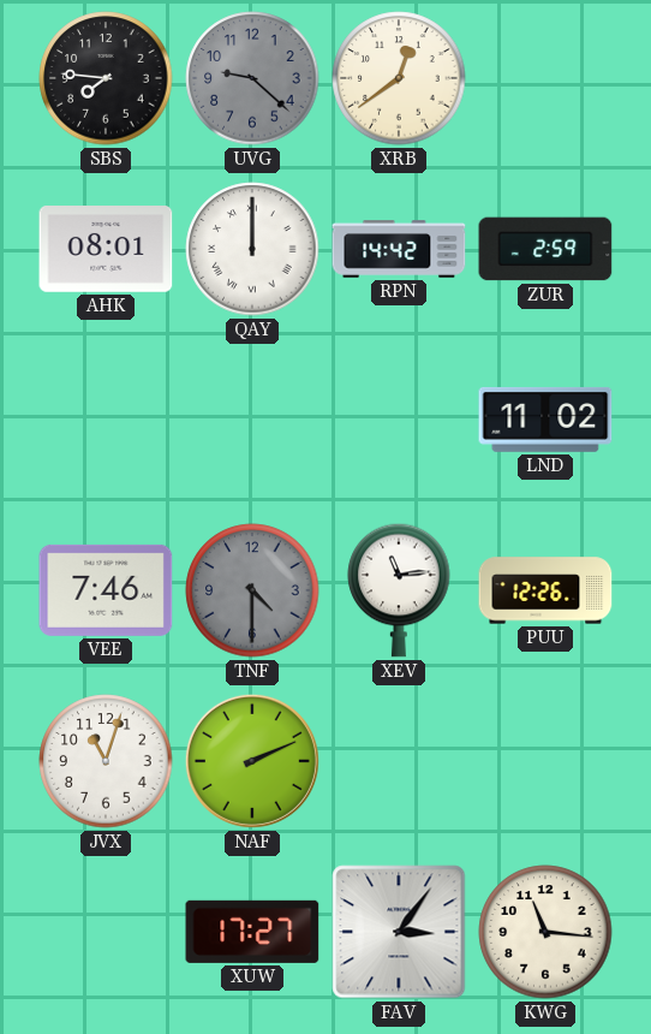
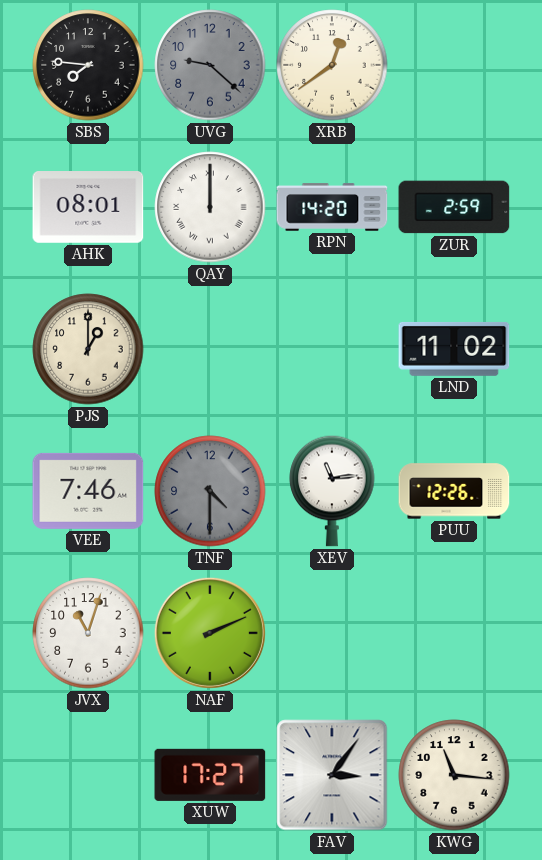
RPN: 14:42 -> 14:20
PJS: none -> 1:00
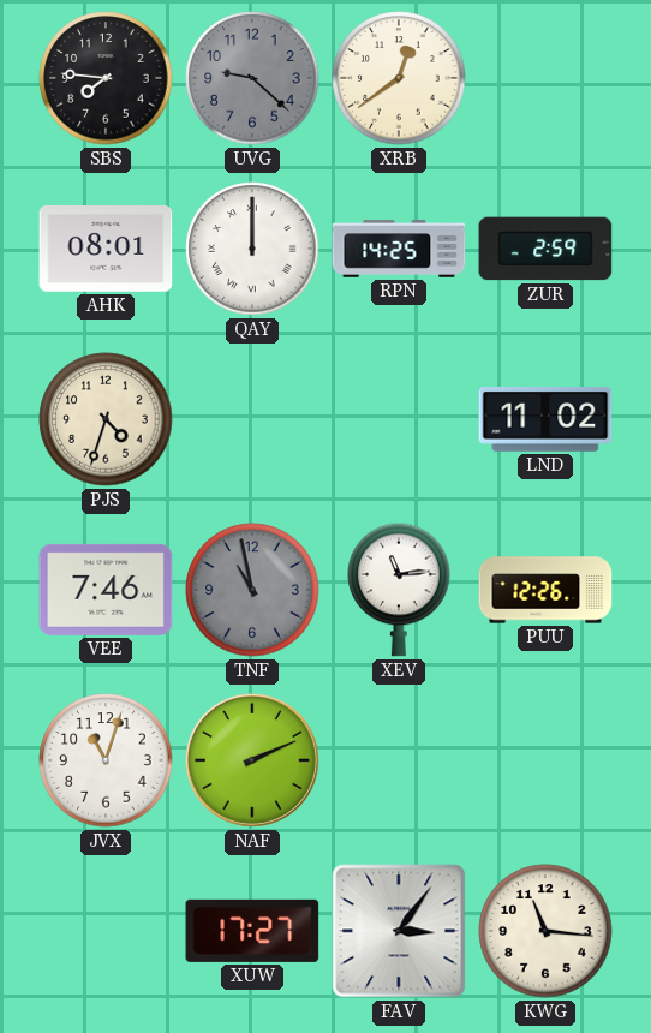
RPN: 14:20 -> 14:25
PJS: 1:00 -> 4:33
TNF: 4:30 -> 10:58
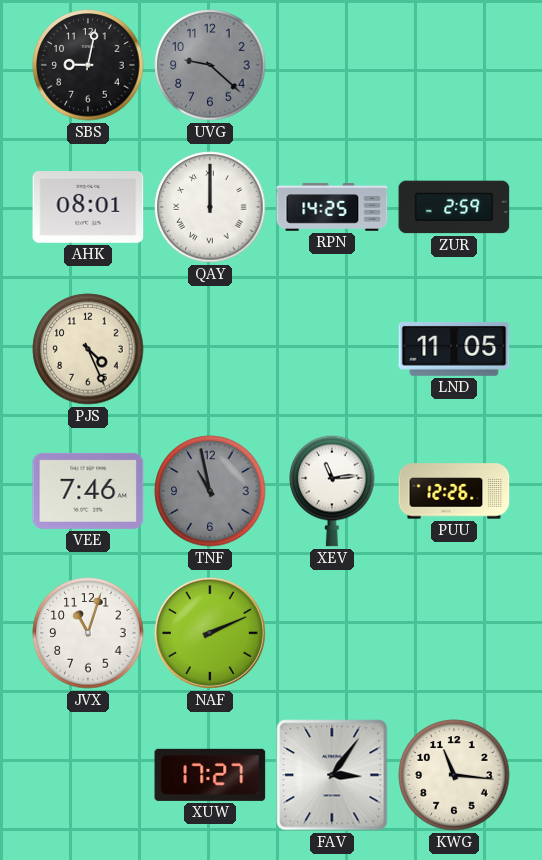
SBS: 7:46 -> 9:02
XRB: 12:39 -> none
PJS: 4:33 -> 4:26
LND: 11:02 -> 11:05
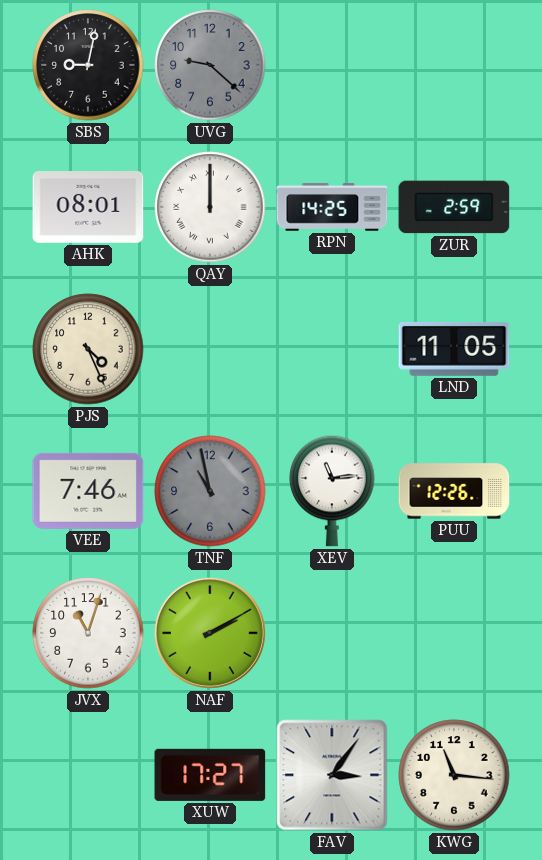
NAF: 2:11 -> 2:10
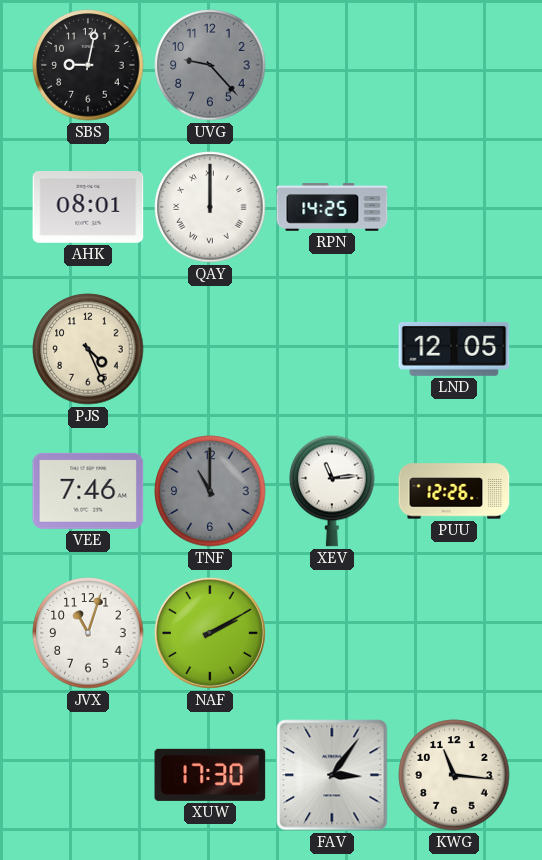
UVG: 9:22 -> 9:23
ZUR: 2:59 -> none
LND: 11:05 -> 12:05
TNF: 10:58 -> 11:00
XUW: 17:27 -> 17:30
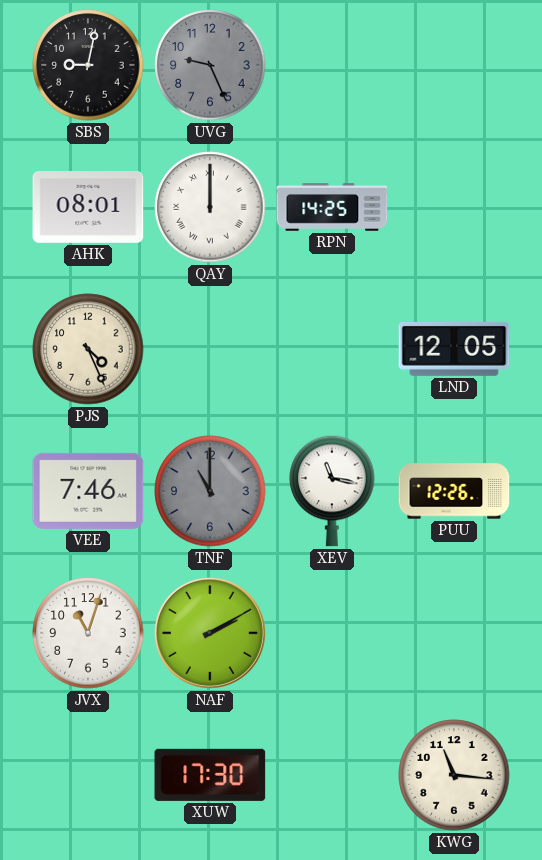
UVG: 9:23 -> 9:26
XEV: 11:14 -> 11:17
FAV: 3:06 -> none
